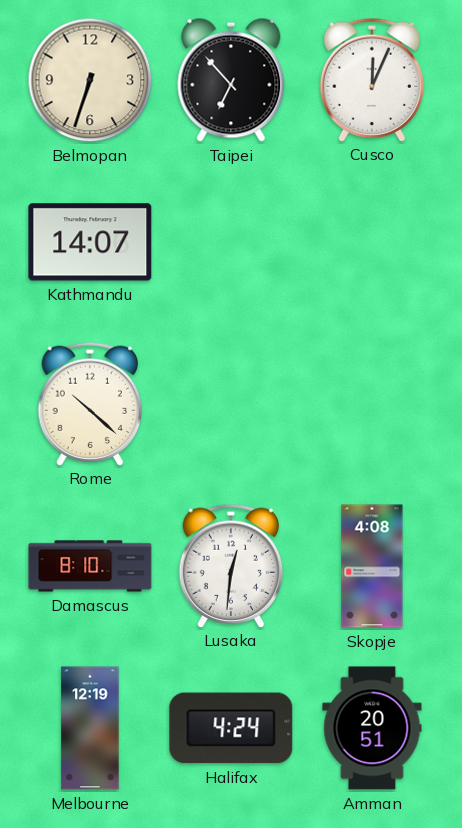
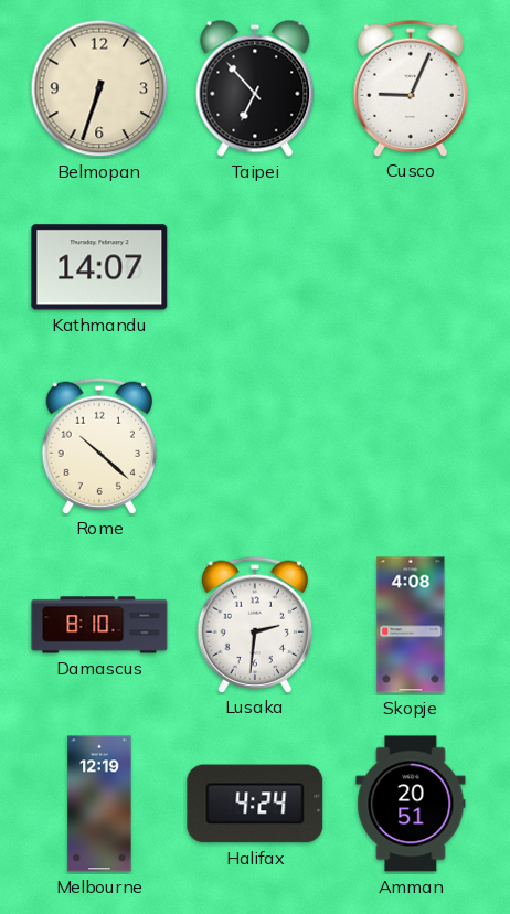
Cusco: 12:04 -> 9:04
Lusaka: 12:31 -> 2:31
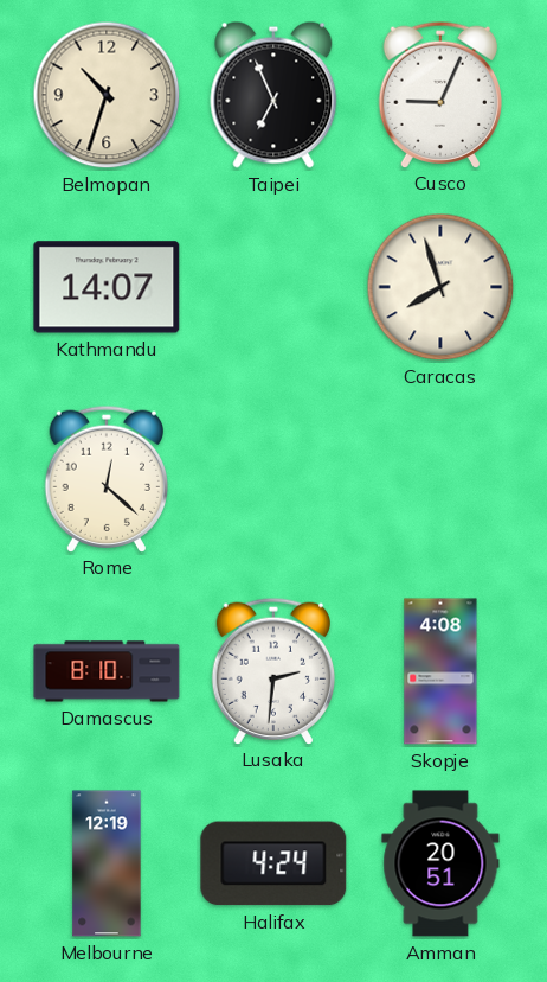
Belmopan: 6:33 -> 10:33
Taipei: 6:53 -> 6:56
Caracas: none -> 7:57
Rome: 10:22 -> 12:22
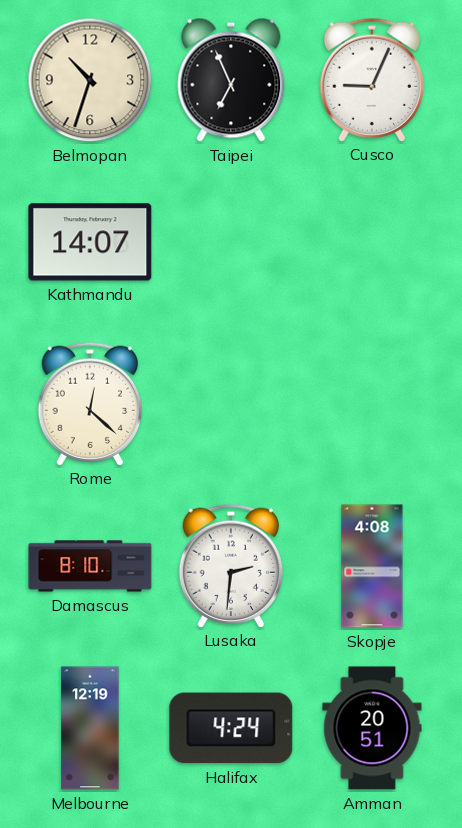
Caracas: 7:57 -> none
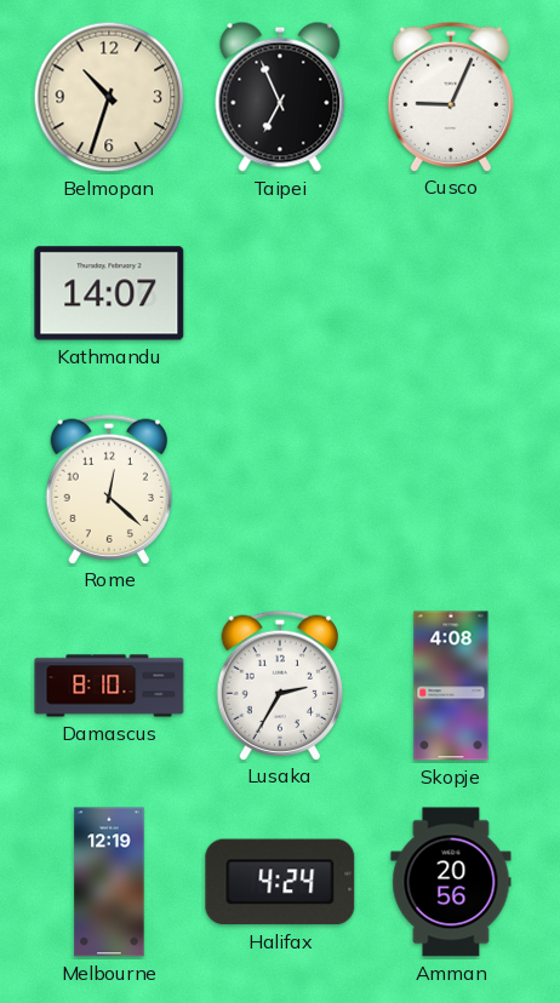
Lusaka: 2:31 -> 2:35
Amman: 20:51 -> 20:56
